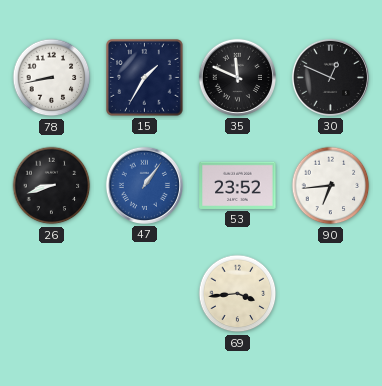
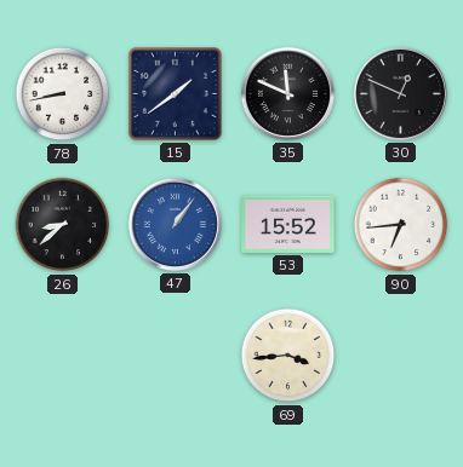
15: 1:35 -> 1:39
26: 8:42 -> 8:38
53: 23:52 -> 15:52
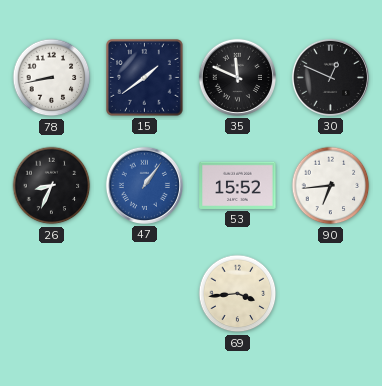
26: 8:38 -> 8:34
